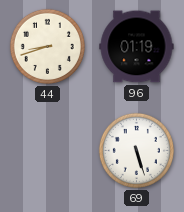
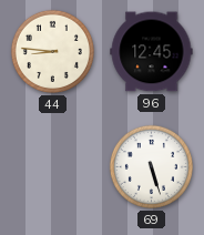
44: 8:42 -> 8:46
96: 01:19 -> 12:45
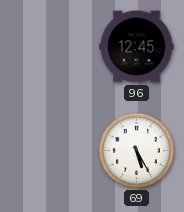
44: 8:46 -> none
69: 5:27 -> 5:25
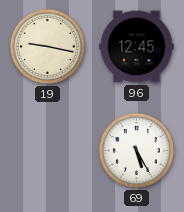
19: none -> 9:17
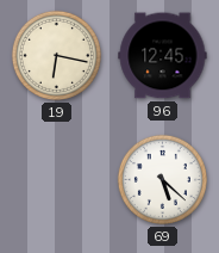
19: 9:17 -> 6:17
69: 5:25 -> 5:22
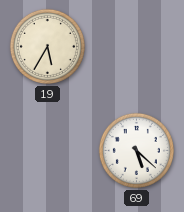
19: 6:17 -> 5:35
96: 12:45 -> none
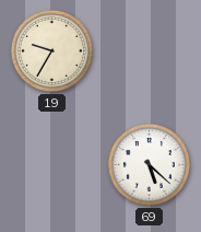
19: 5:35 -> 9:35
